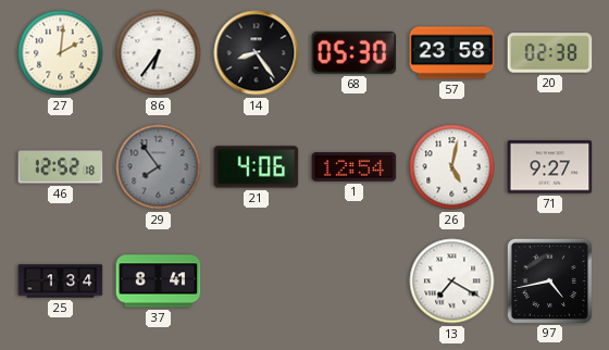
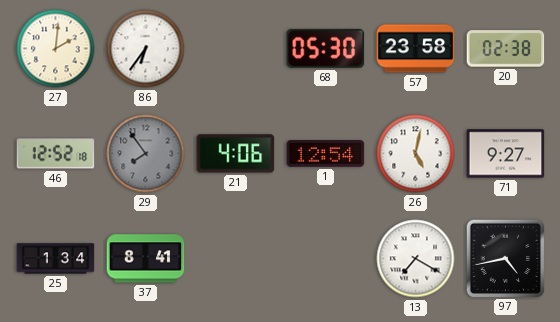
14: 8:24 -> none
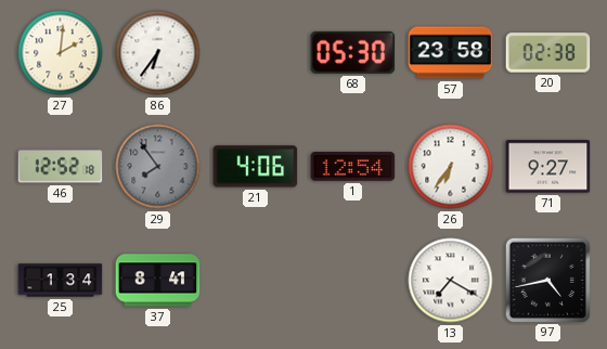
26: 5:02 -> 6:36
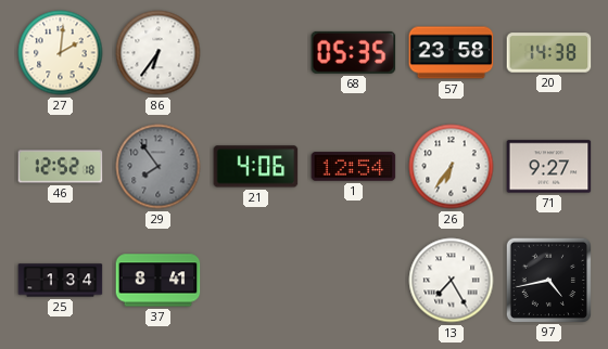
68: 05:30 -> 05:35
20: 02:38 -> 14:38
13: 7:20 -> 7:25
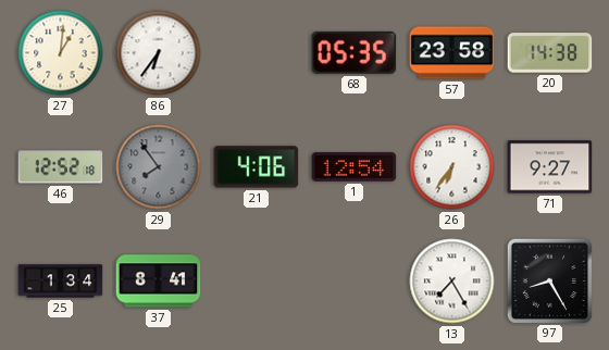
27: 2:01 -> 1:01
97: 4:43 -> 8:25
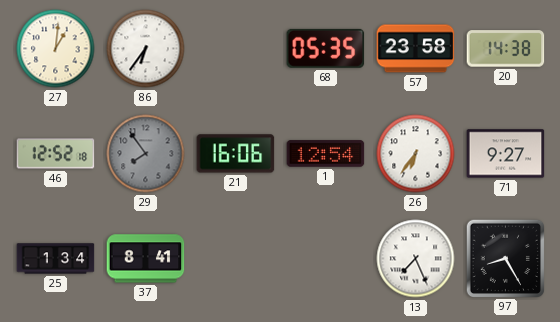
21: 4:06 -> 16:06
13: 7:25 -> 7:26
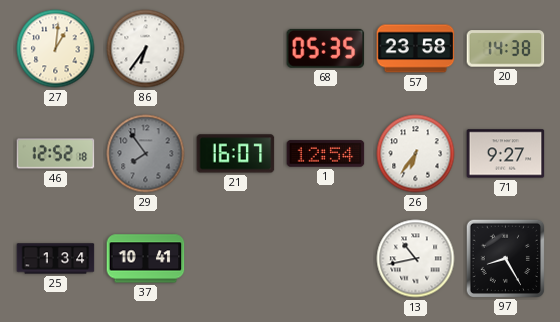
21: 16:06 -> 16:07
37: 8:41 -> 10:41
13: 7:26 -> 10:43
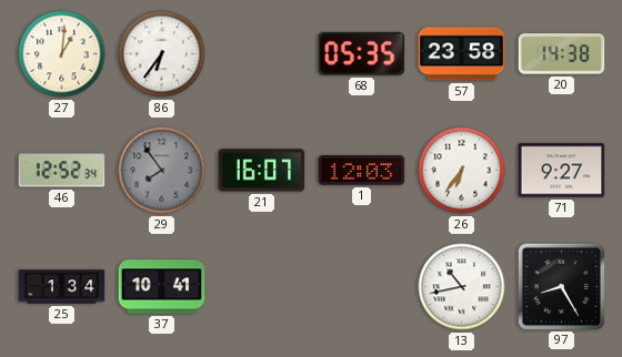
46: 12:52:18 -> 12:52:34
1: 12:54 -> 12:03
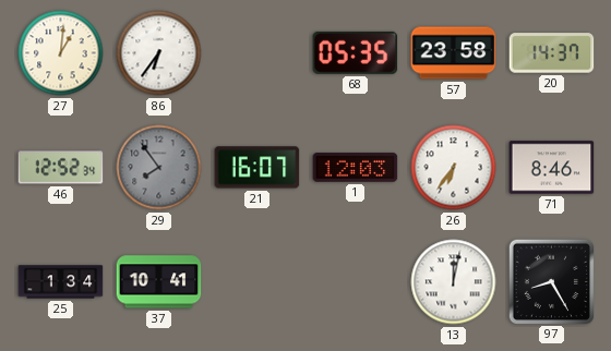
20: 14:38 -> 14:37
71: 9:27 -> 8:46
13: 10:43 -> 12:02
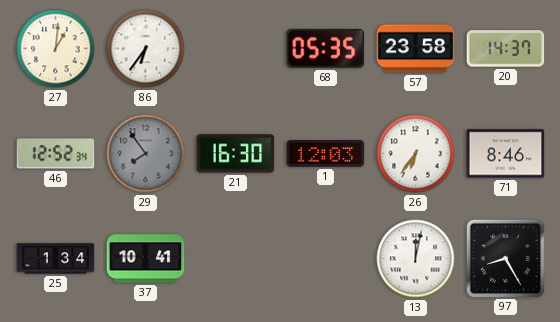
21: 16:07 -> 16:30
